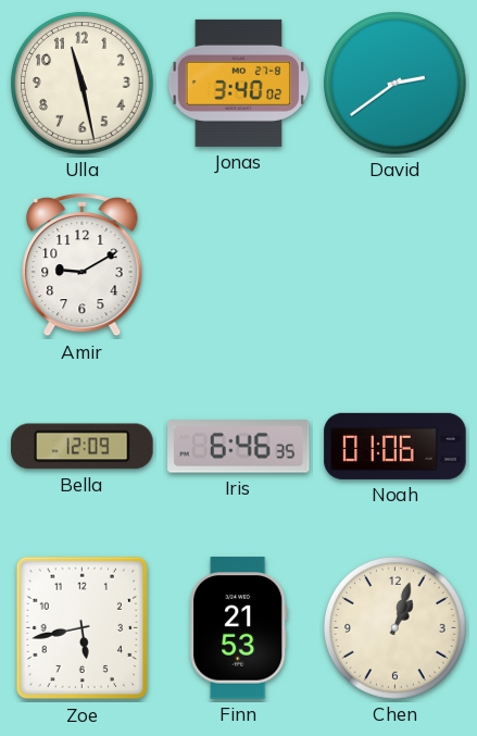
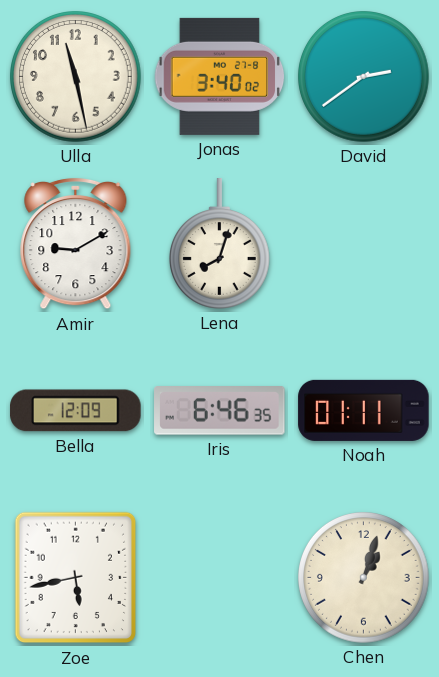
Lena: none -> 8:03
Noah: 01:06 -> 01:11
Finn: 21:53 -> none
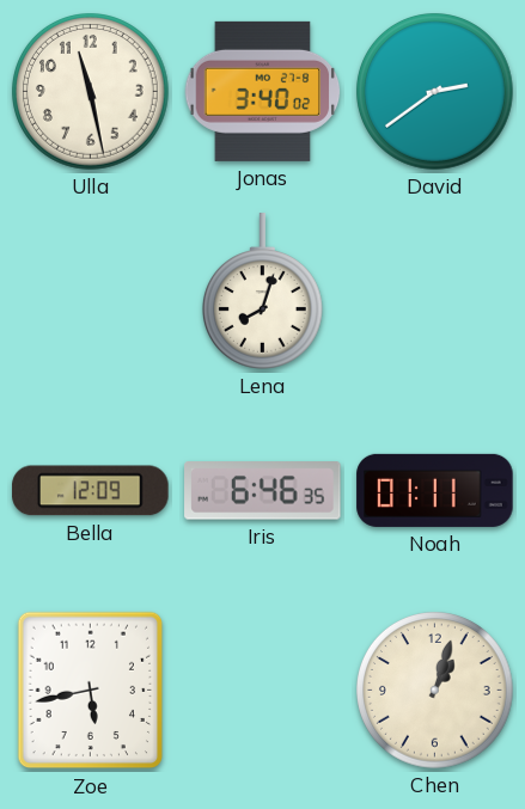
Amir: 9:10 -> none
